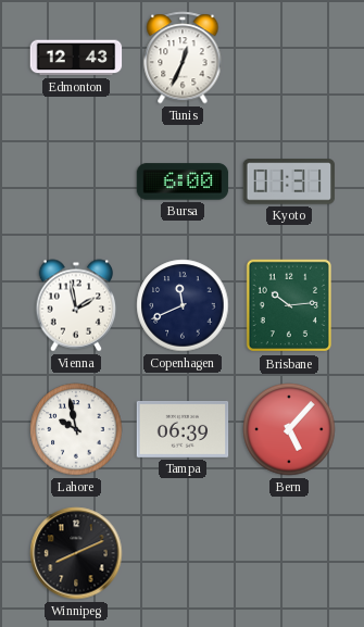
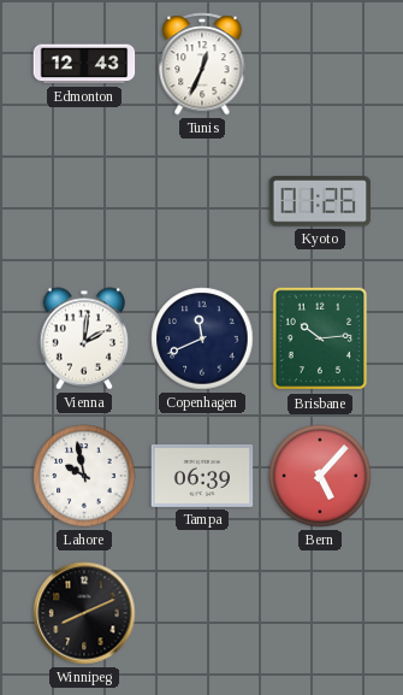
Bursa: 6:00 -> none
Kyoto: 01:31 -> 01:26
Vienna: 1:58 -> 2:01
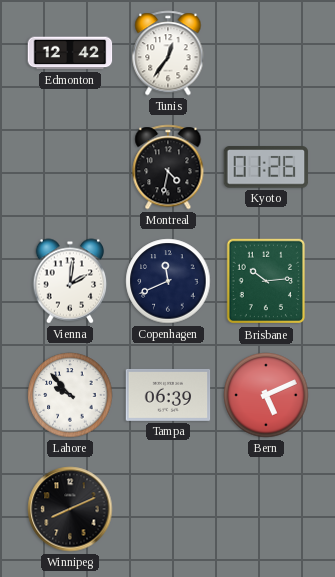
Edmonton: 12:43 -> 12:42
Tunis: 12:34 -> 12:36
Montreal: none -> 4:32
Lahore: 9:58 -> 9:53
Bern: 5:07 -> 5:11
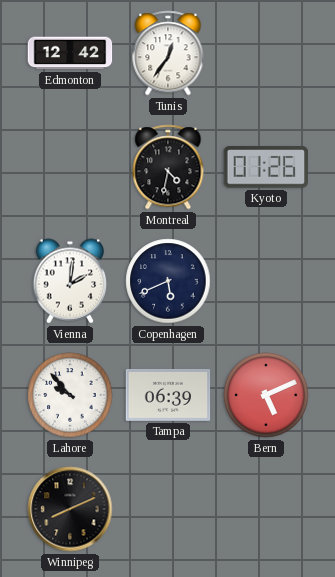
Copenhagen: 11:41 -> 5:41
Brisbane: 10:14 -> none
